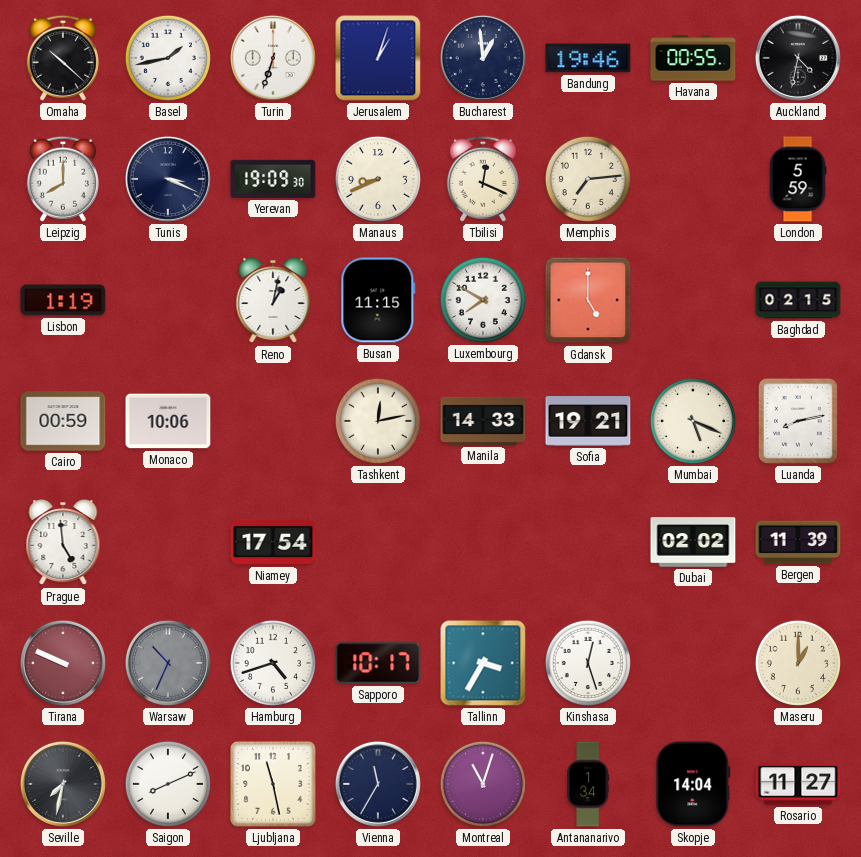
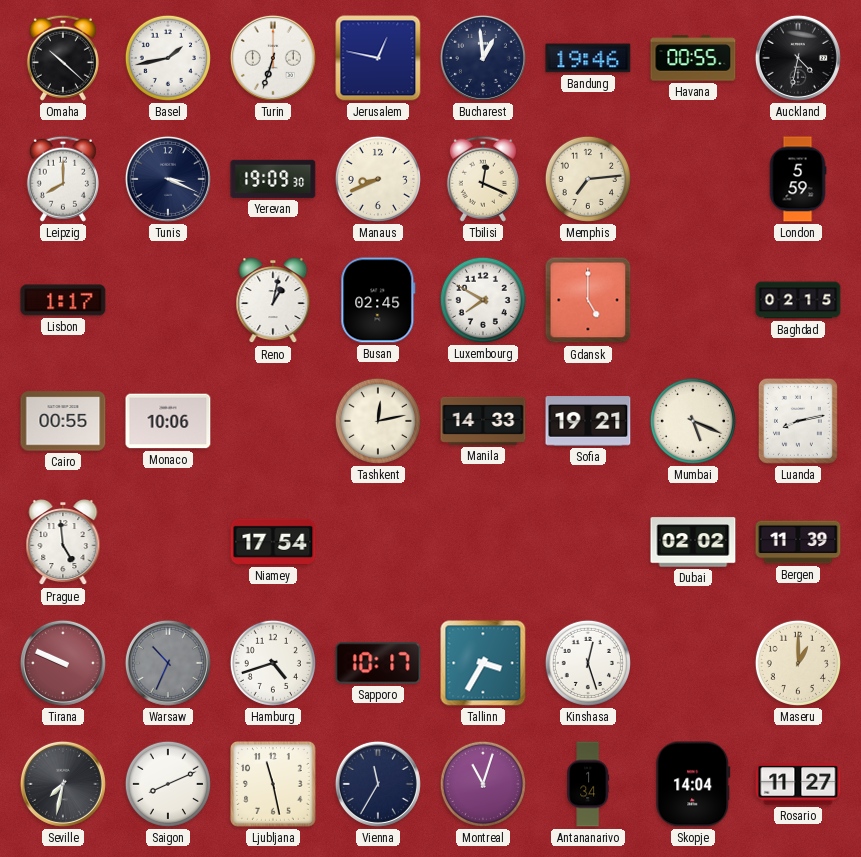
Jerusalem: 1:03 -> 12:47
Lisbon: 1:19 -> 1:17
Busan: 11:15 -> 02:45
Cairo: 00:59 -> 00:55
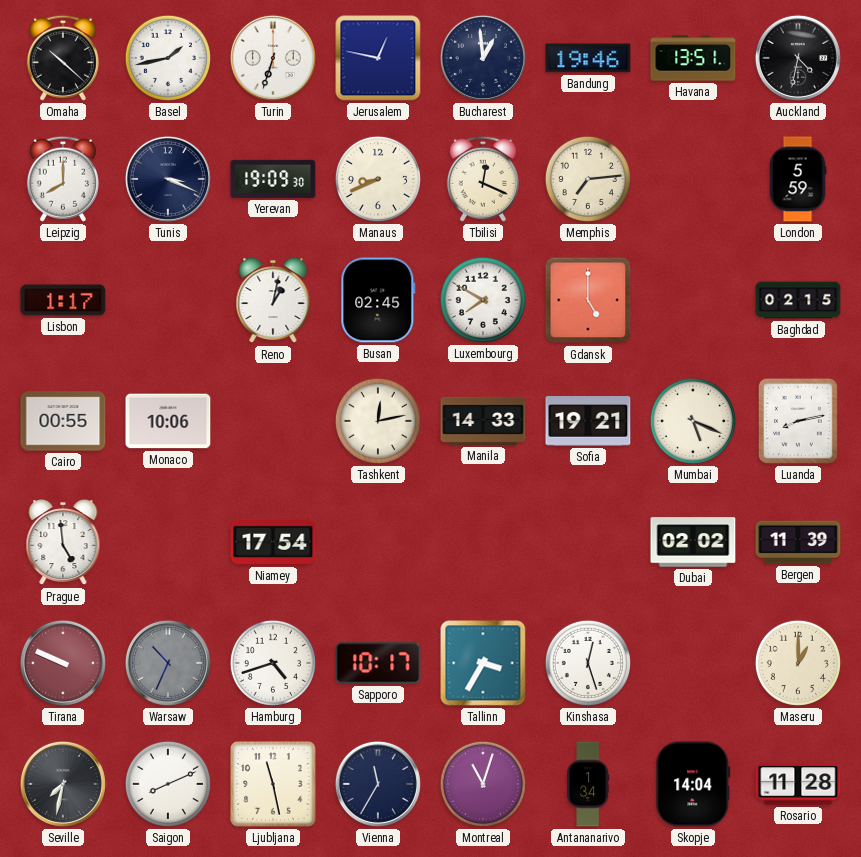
Havana: 00:55 -> 13:51
Rosario: 11:27 -> 11:28
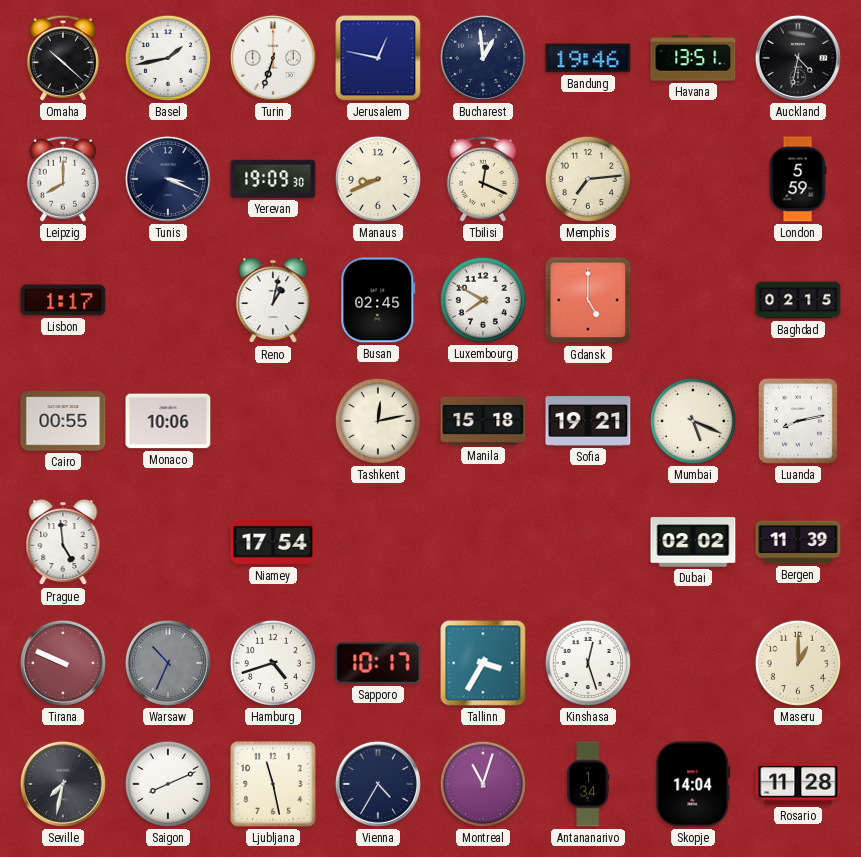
Manila: 14:33 -> 15:18
Vienna: 11:35 -> 4:35
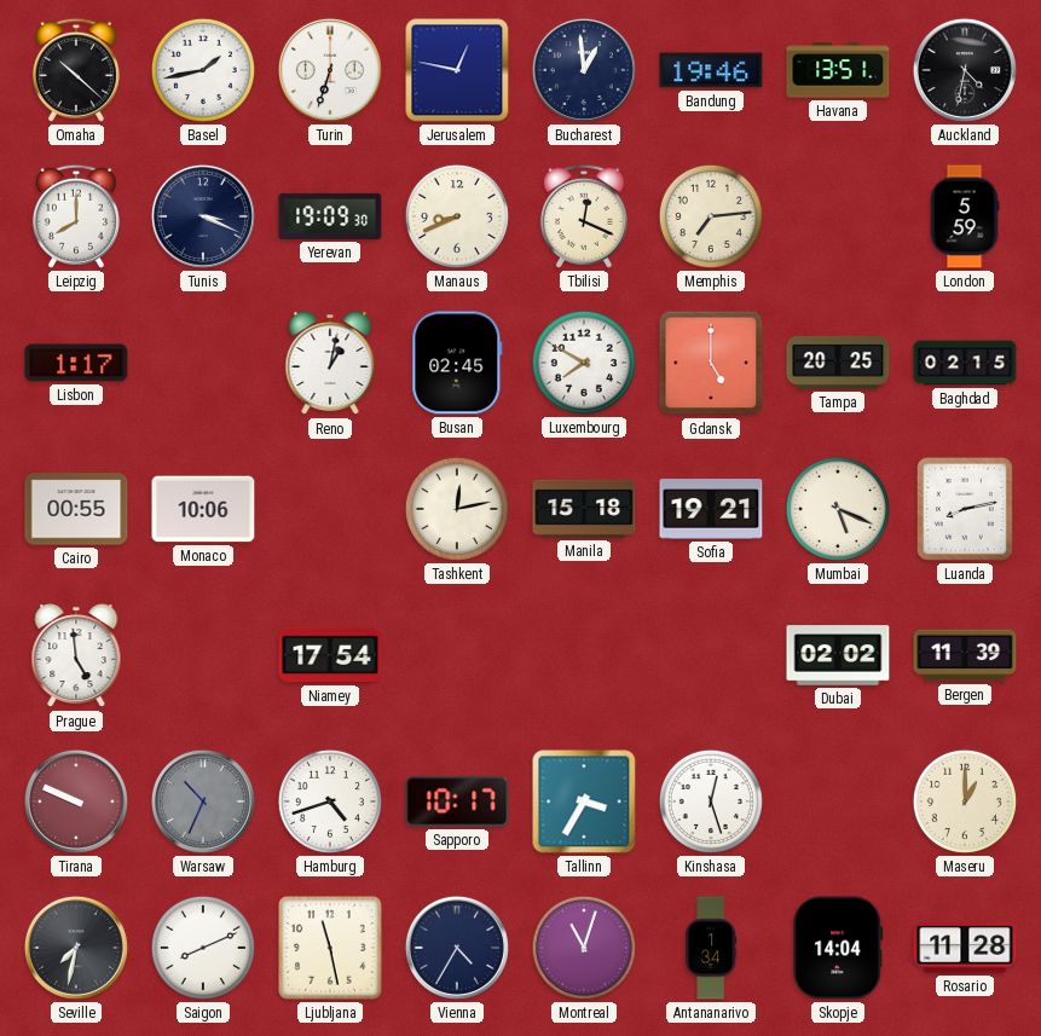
Tampa: none -> 20:25
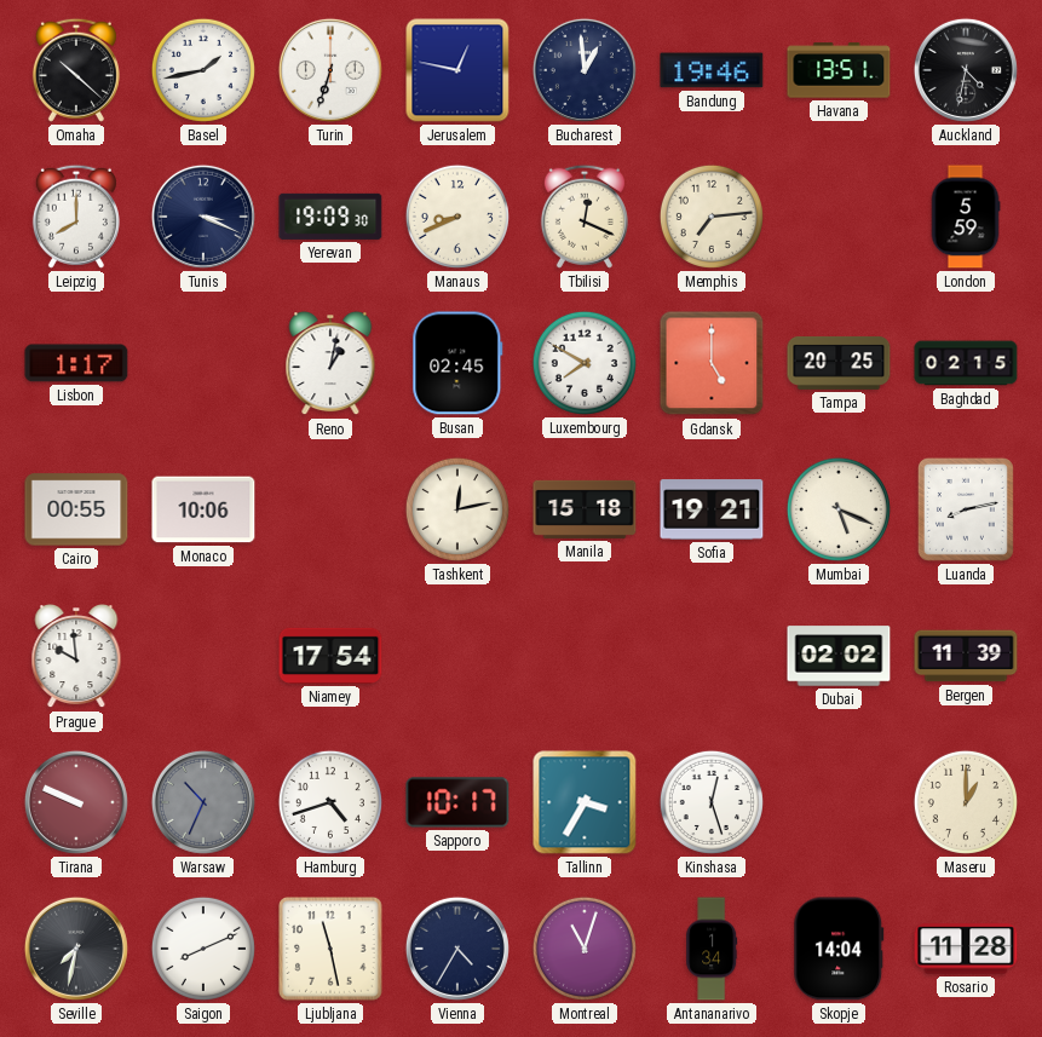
Prague: 4:59 -> 9:59
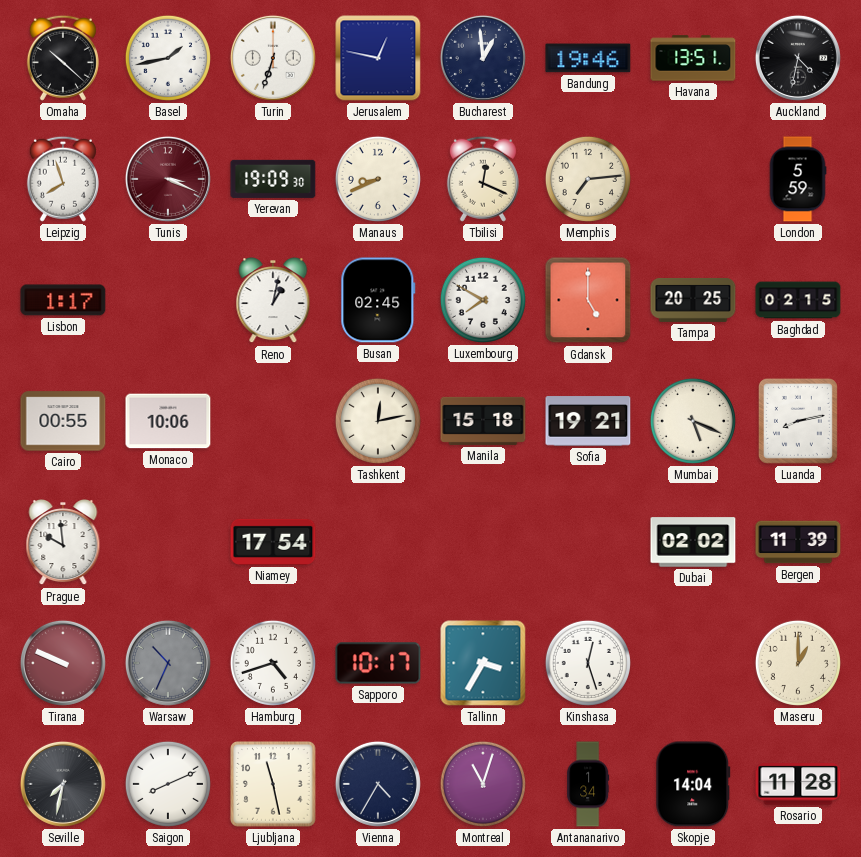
Leipzig: 8:00 -> 7:57
Tunis dial: navy -> burgundy
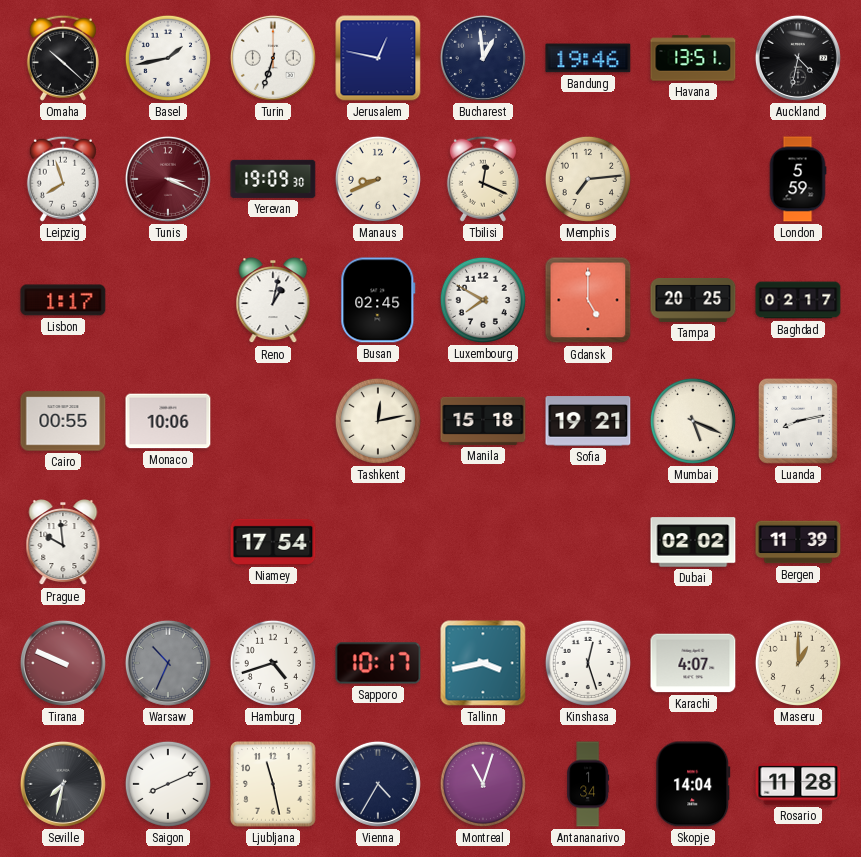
Baghdad: 02:15 -> 02:17
Tallinn: 3:35 -> 3:43
Karachi: none -> 4:07
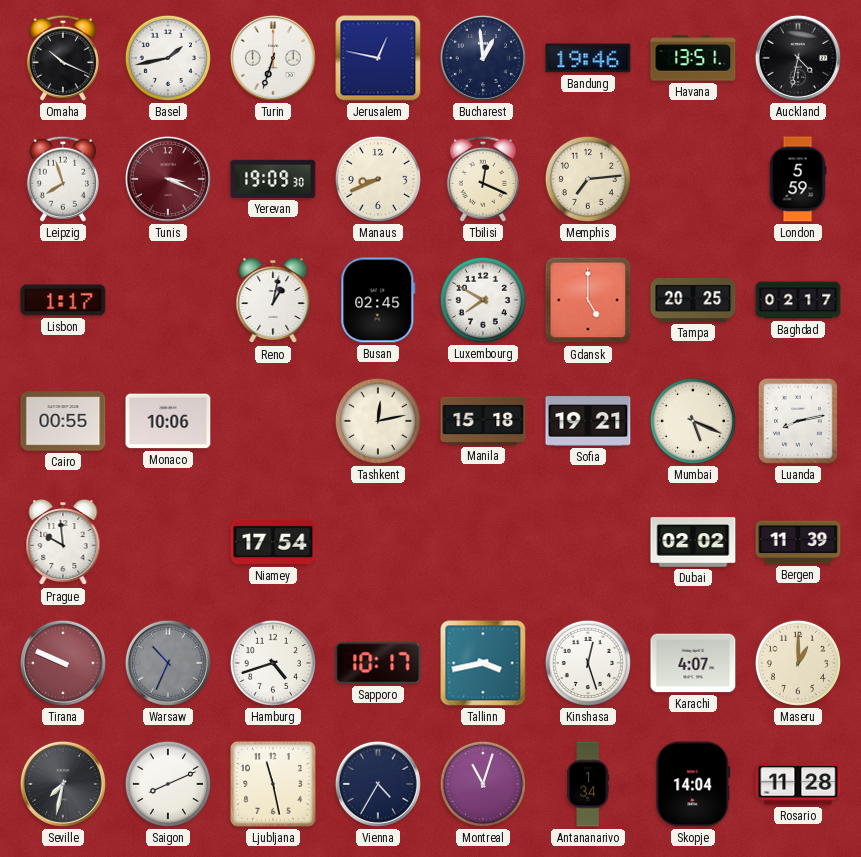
Omaha: 10:22 -> 10:19
